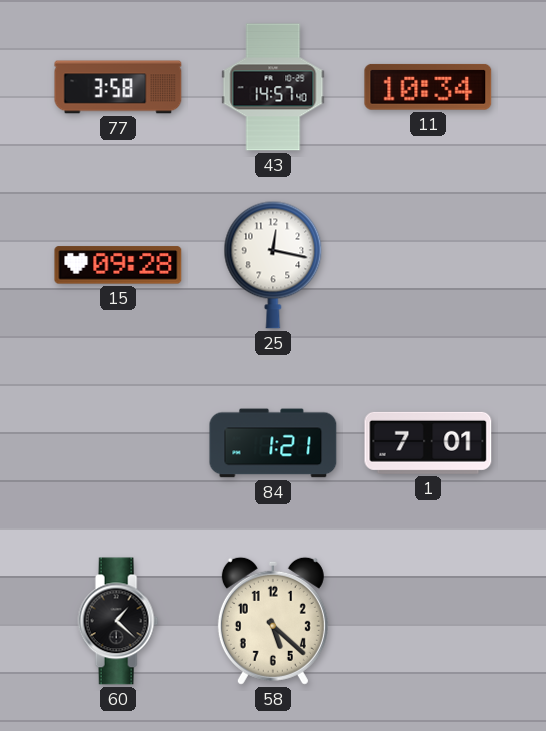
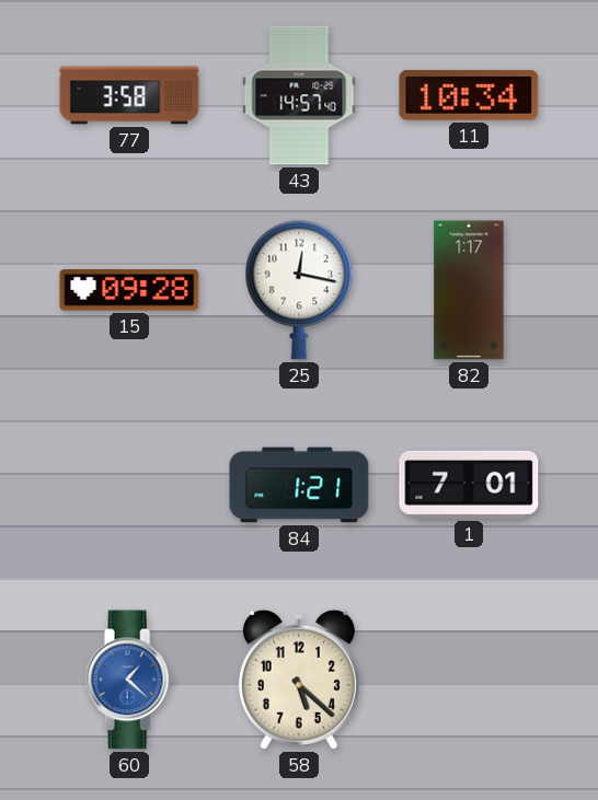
82: none -> 1:17
60 dial: black -> blue
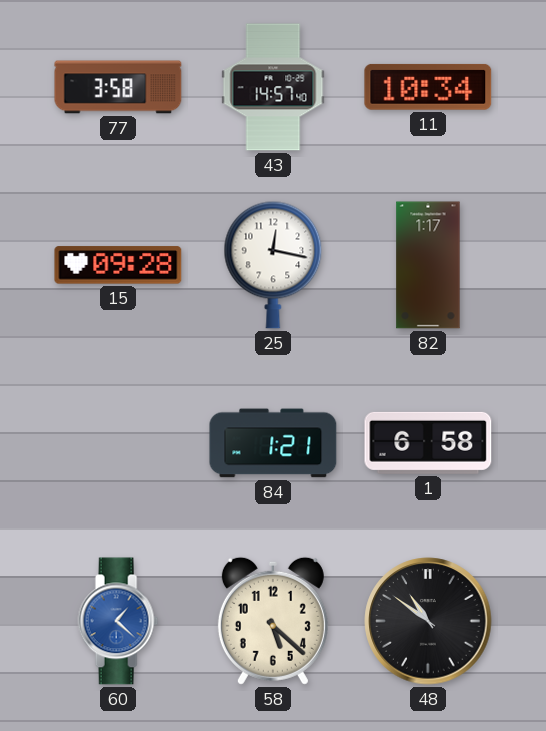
1: 7:01 -> 6:58
48: none -> 10:51
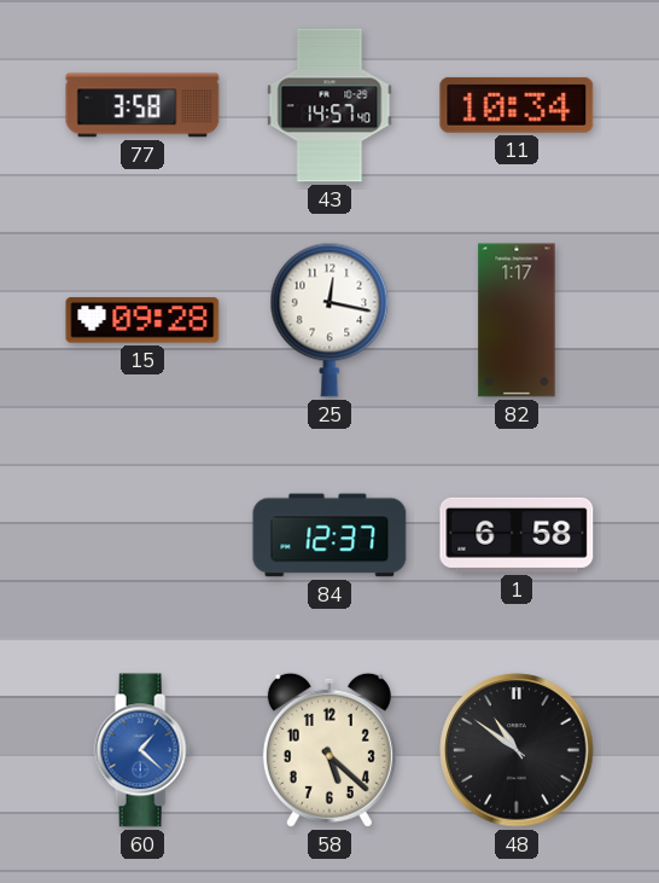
84: 1:21 -> 12:37
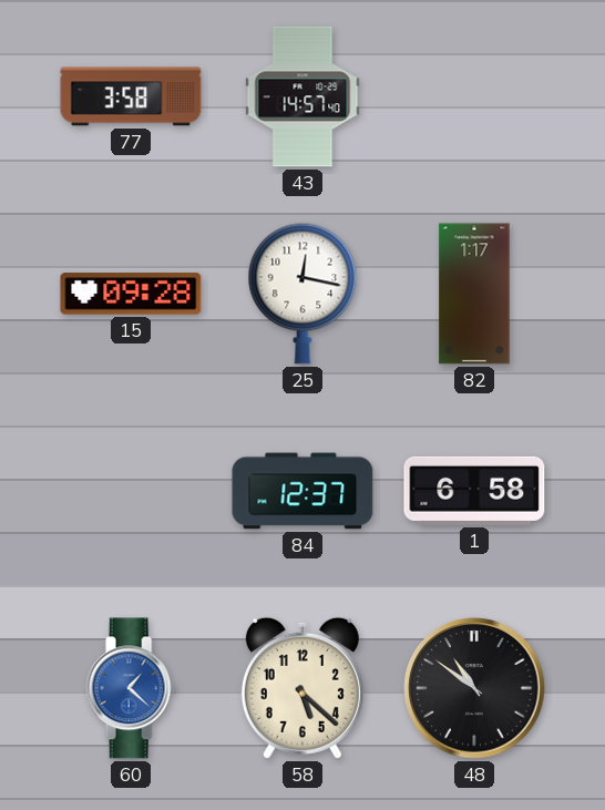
11: 10:34 -> none
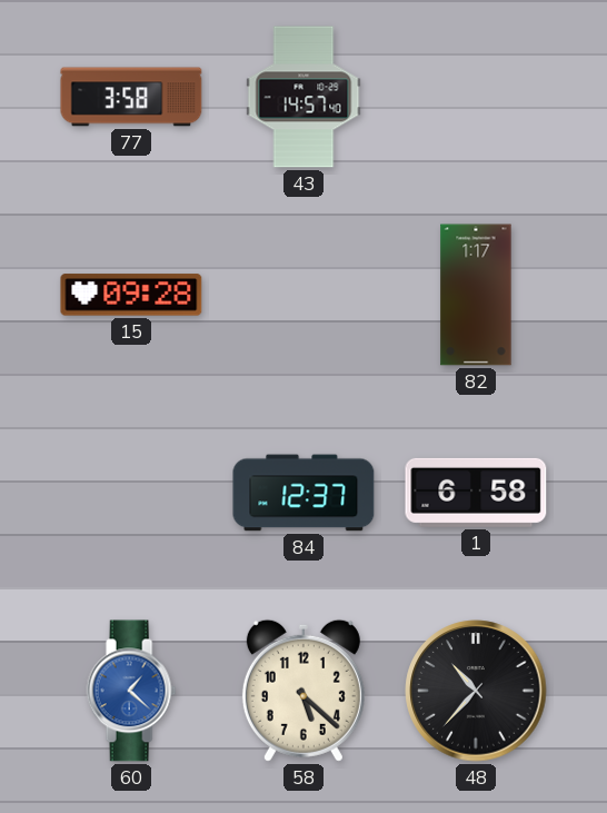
25: 12:17 -> none
48: 10:51 -> 10:37
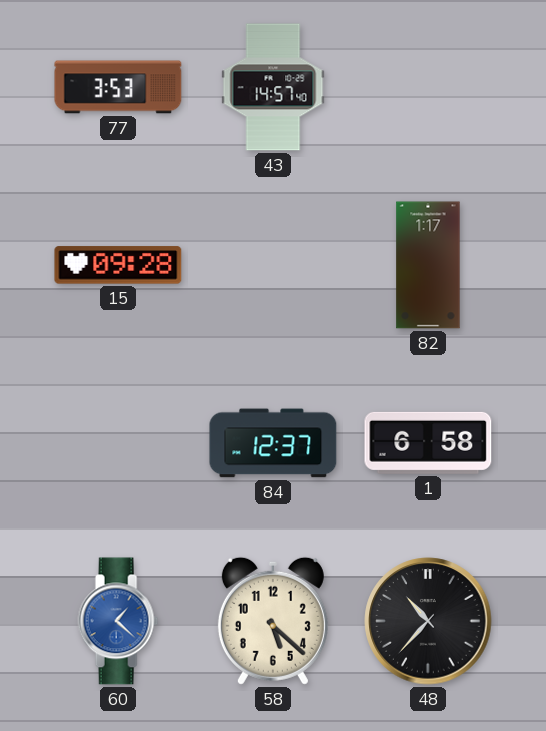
77: 3:58 -> 3:53
